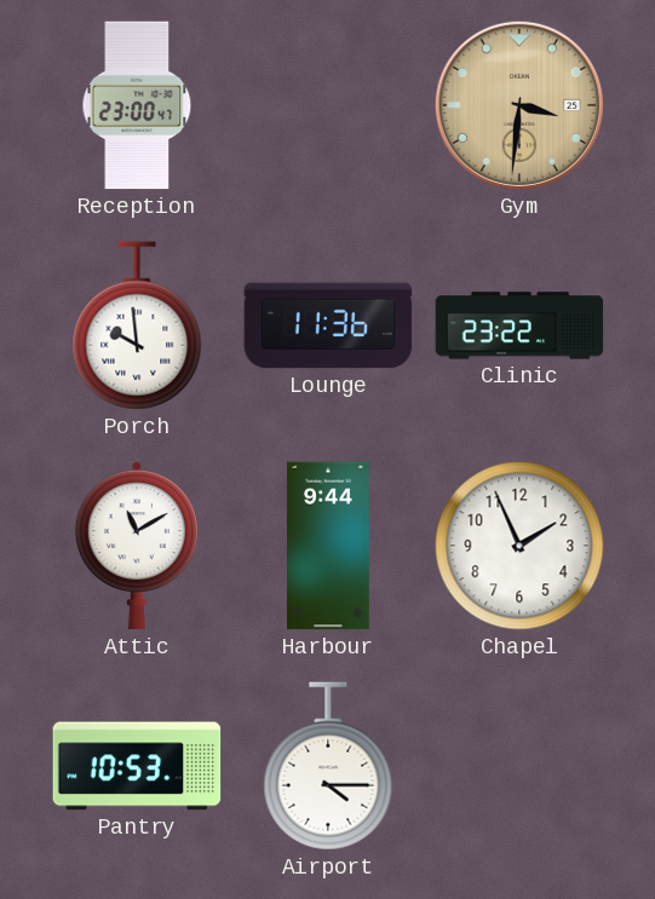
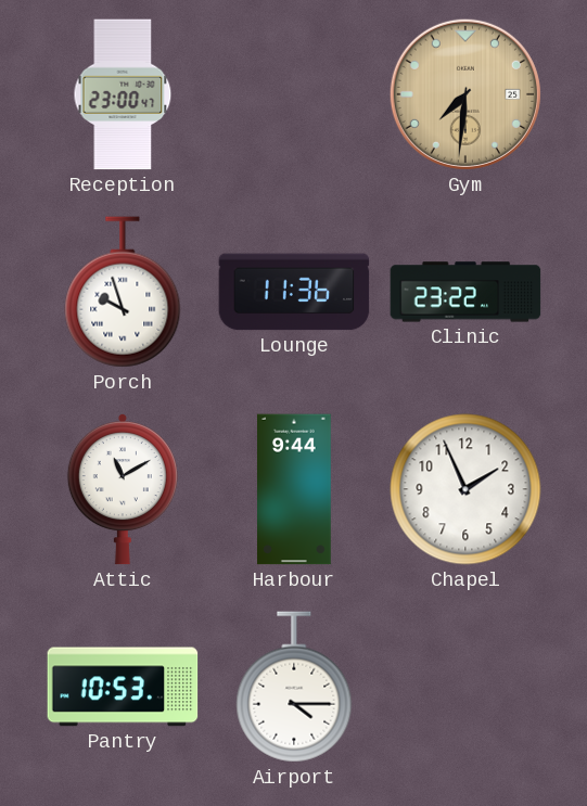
Gym: 3:31 -> 7:31
Porch: 9:59 -> 9:57
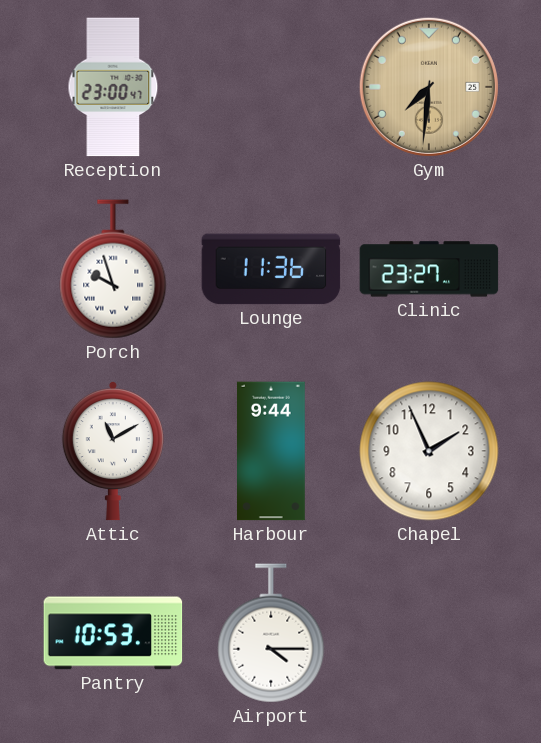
Clinic: 23:22 -> 23:27
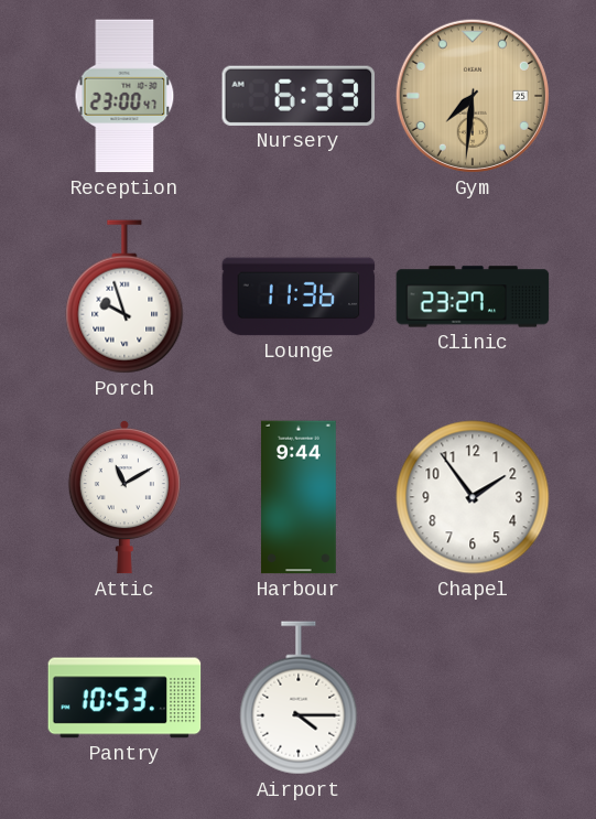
Nursery: none -> 6:33
Chapel: 1:56 -> 1:54
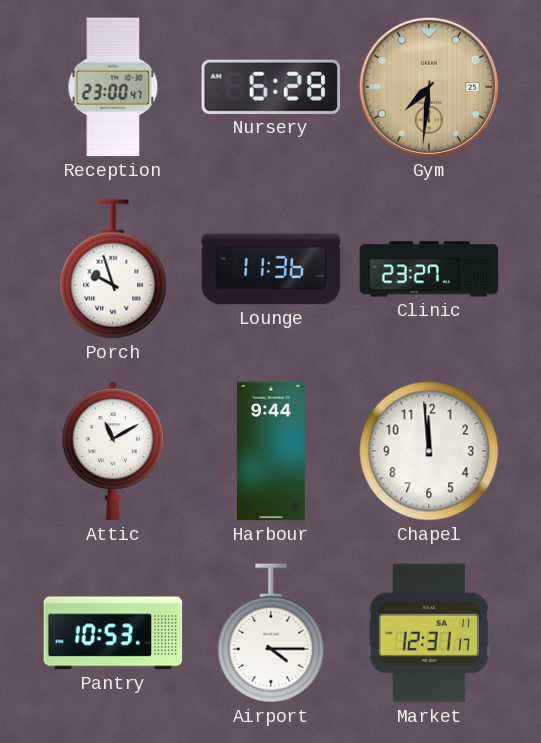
Nursery: 6:33 -> 6:28
Chapel: 1:54 -> 11:59
Market: none -> 12:31
